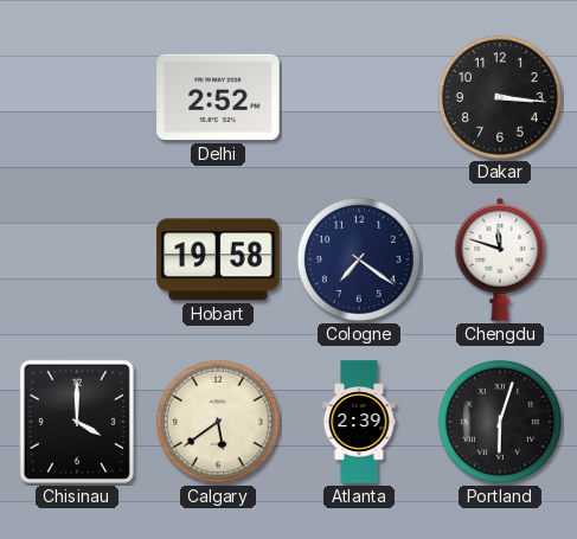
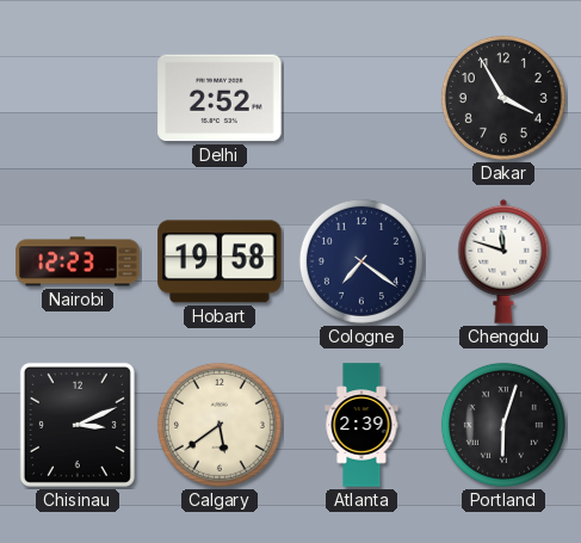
Dakar: 3:16 -> 3:55
Nairobi: none -> 12:23
Chisinau: 4:00 -> 3:11
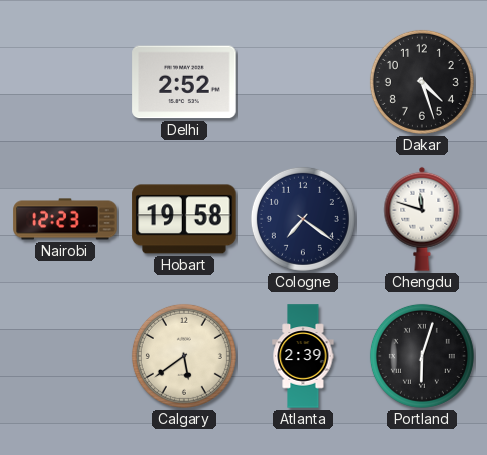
Dakar: 3:55 -> 4:27
Chisinau: 3:11 -> none
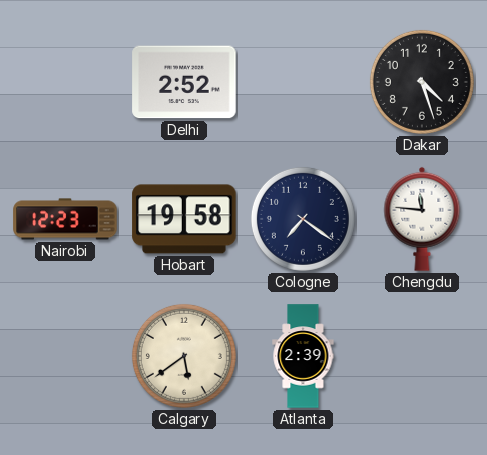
Chengdu: 11:48 -> 11:46
Portland: 6:03 -> none
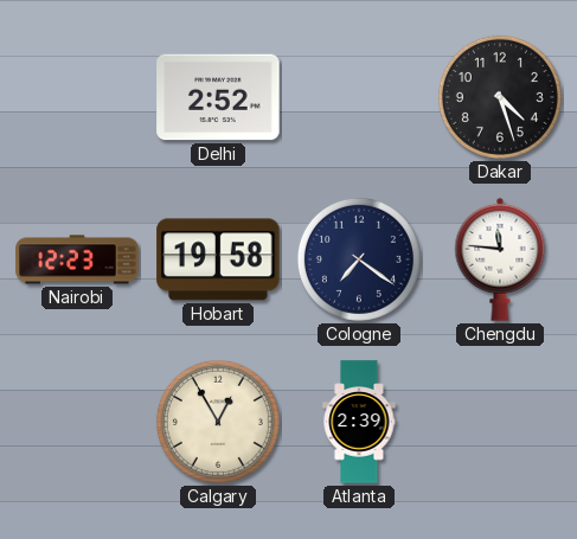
Calgary: 5:39 -> 12:55
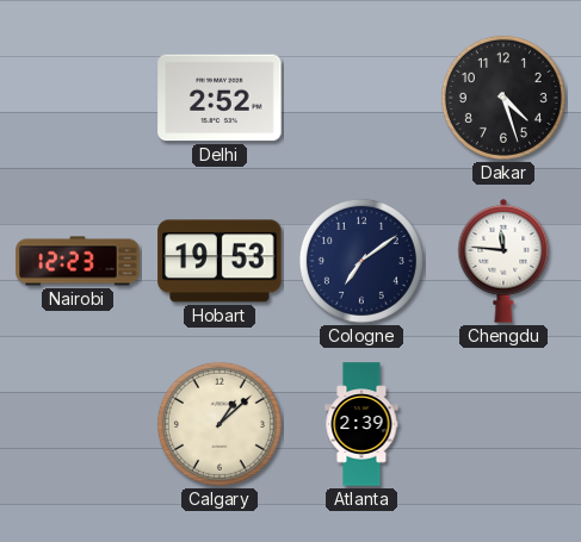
Hobart: 19:58 -> 19:53
Cologne: 7:21 -> 7:09
Calgary: 12:55 -> 1:08
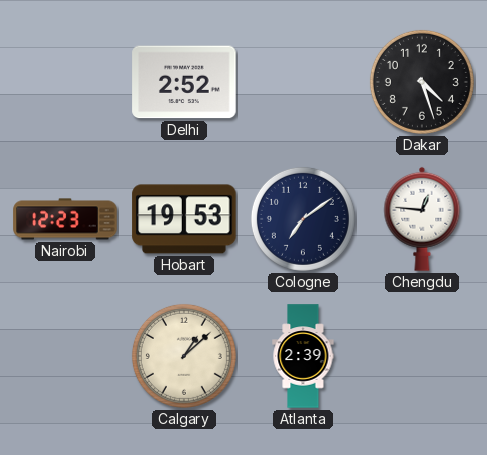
Chengdu: 11:46 -> 12:46
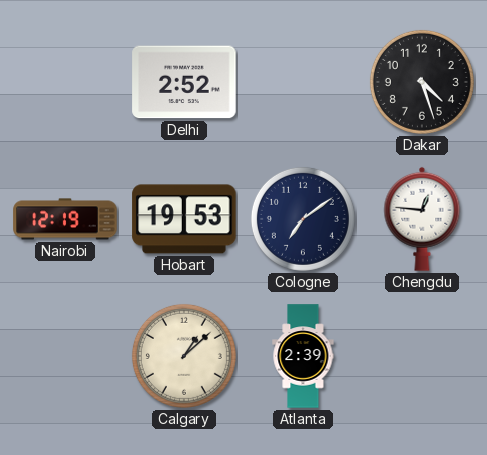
Nairobi: 12:23 -> 12:19
